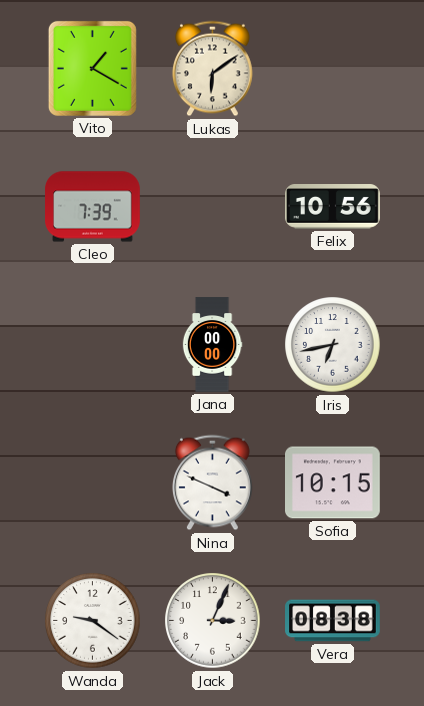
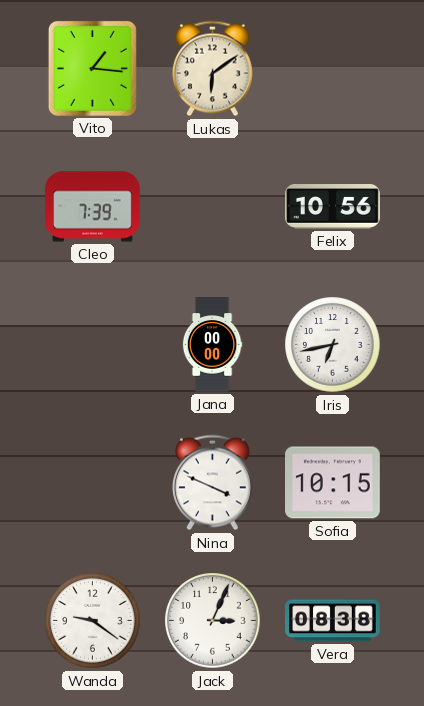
Vito: 1:20 -> 1:16
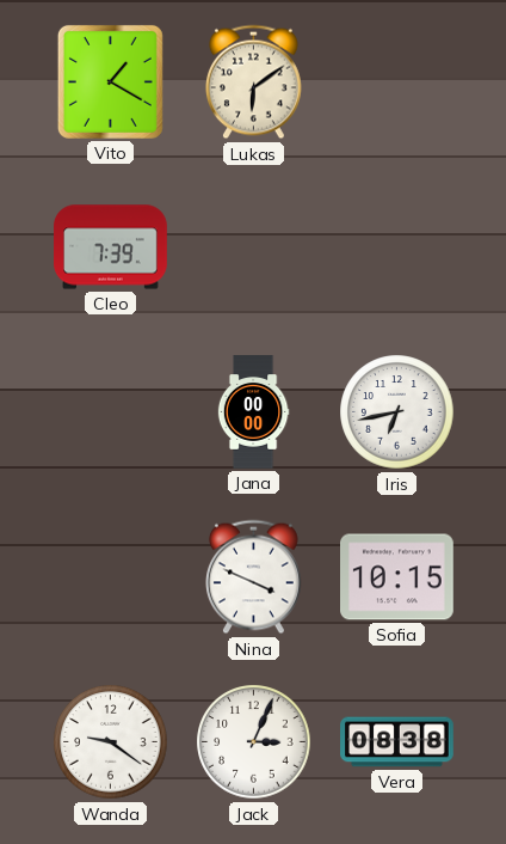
Vito: 1:16 -> 1:20
Felix: 10:56 -> none
